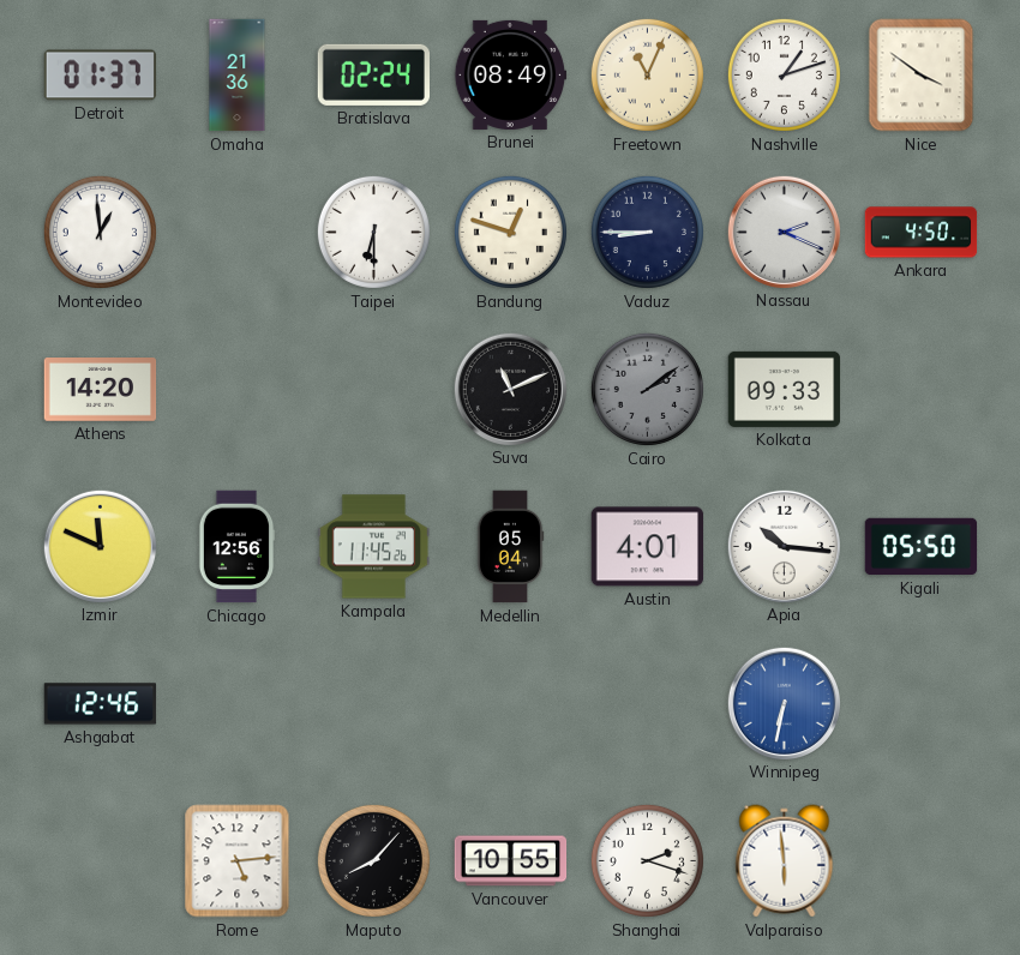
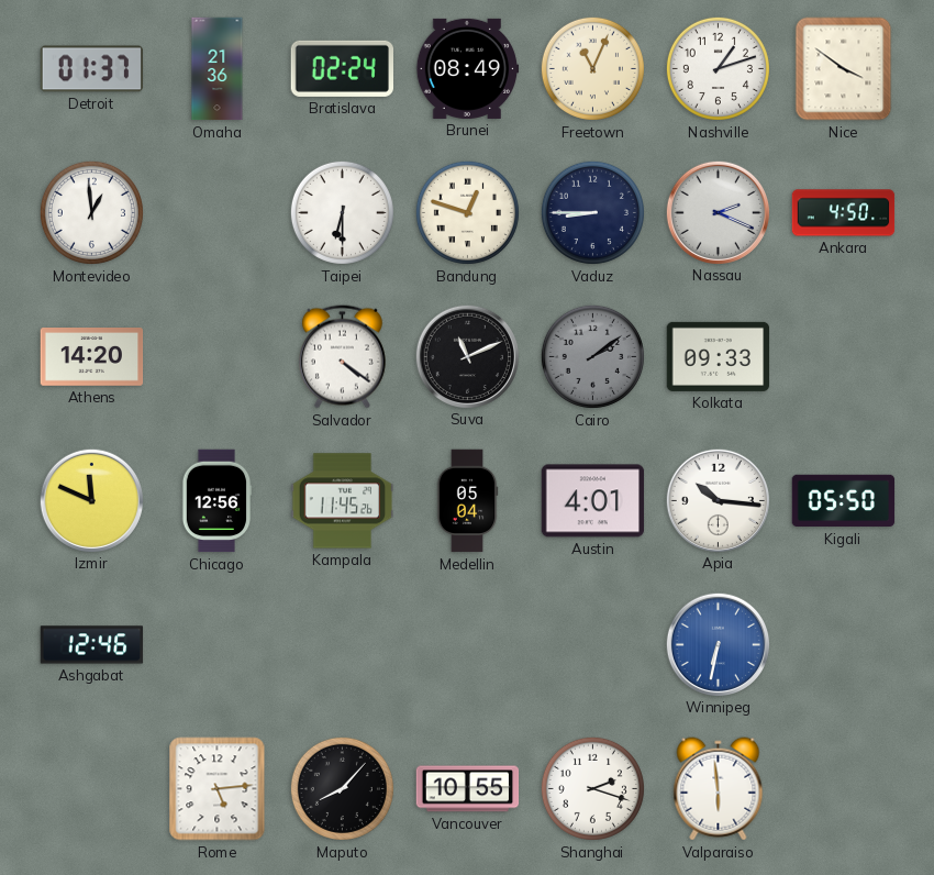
Salvador: none -> 4:21
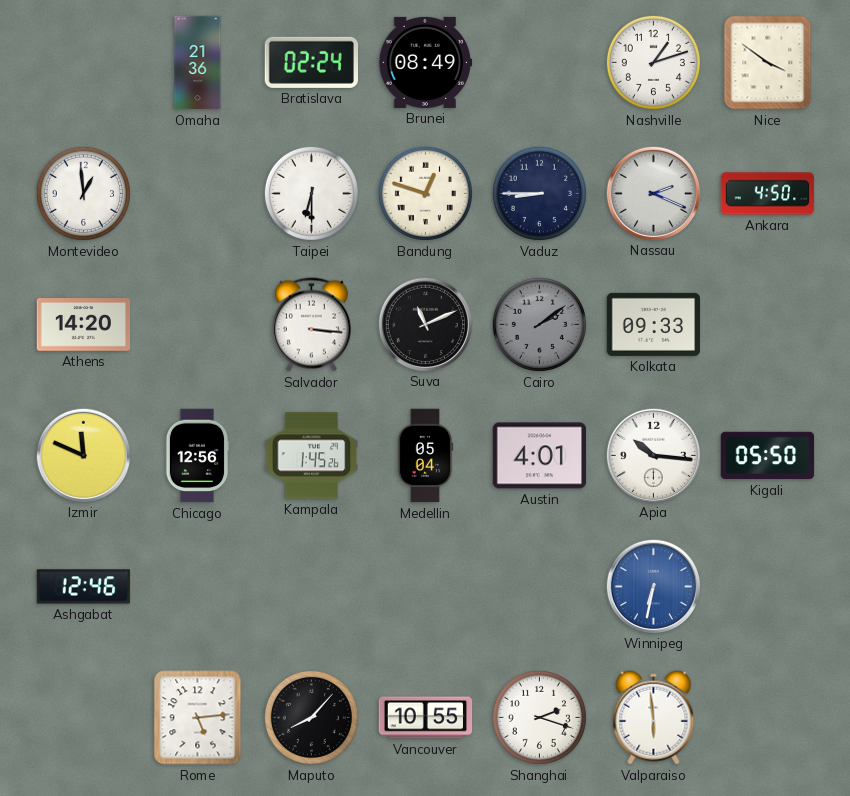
Detroit: 01:37 -> none
Freetown: 11:04 -> none
Salvador: 4:21 -> 3:16
Kampala: 11:45 -> 1:45
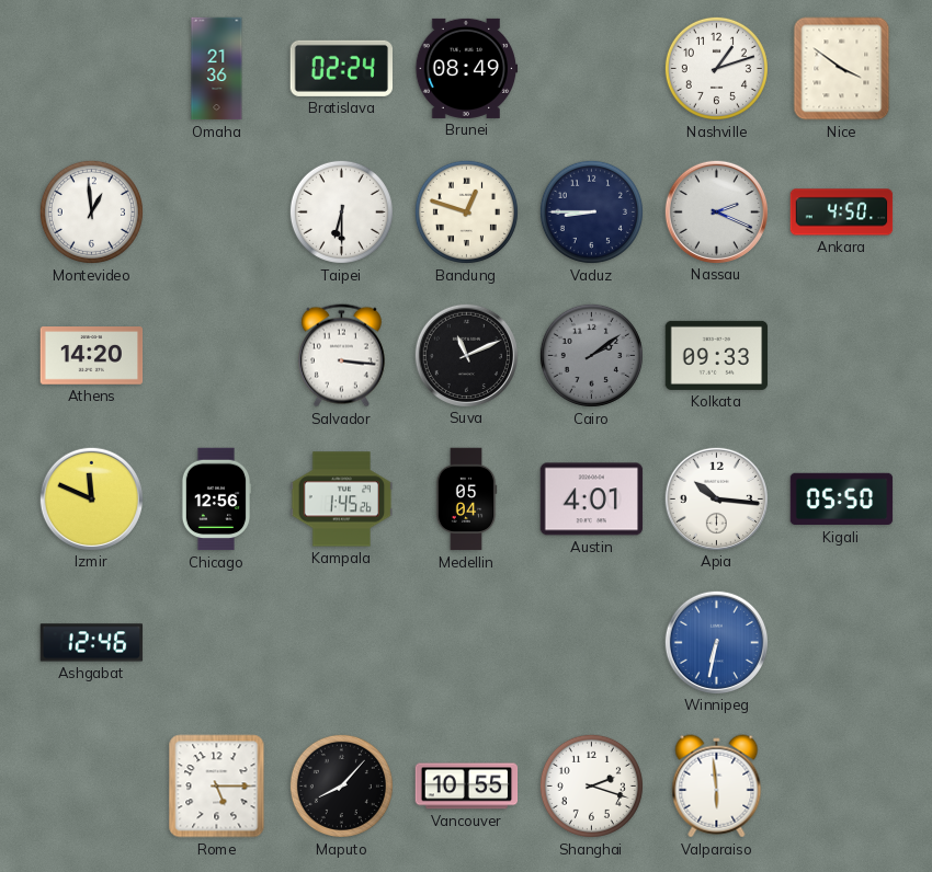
Rome: 5:14 -> 5:15
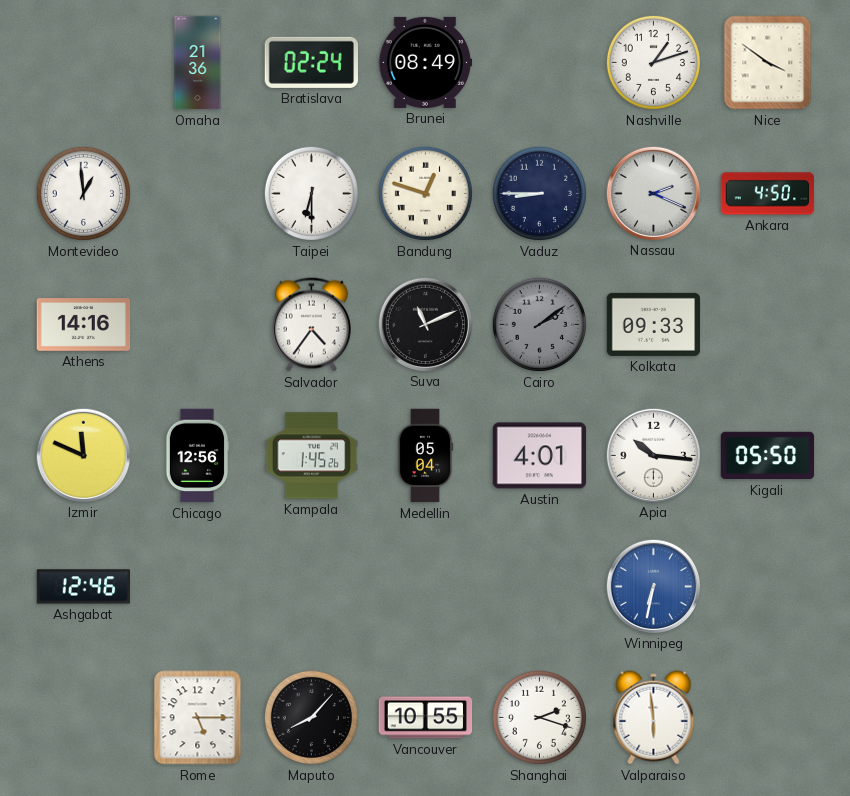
Athens: 14:20 -> 14:16
Salvador: 3:16 -> 4:36
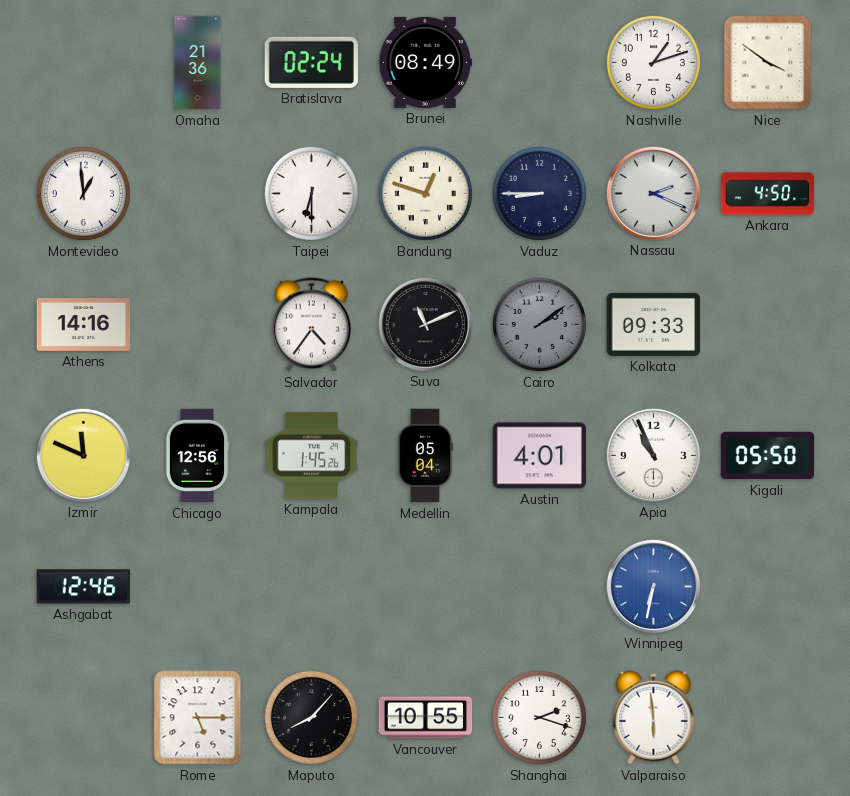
Apia: 10:16 -> 10:56
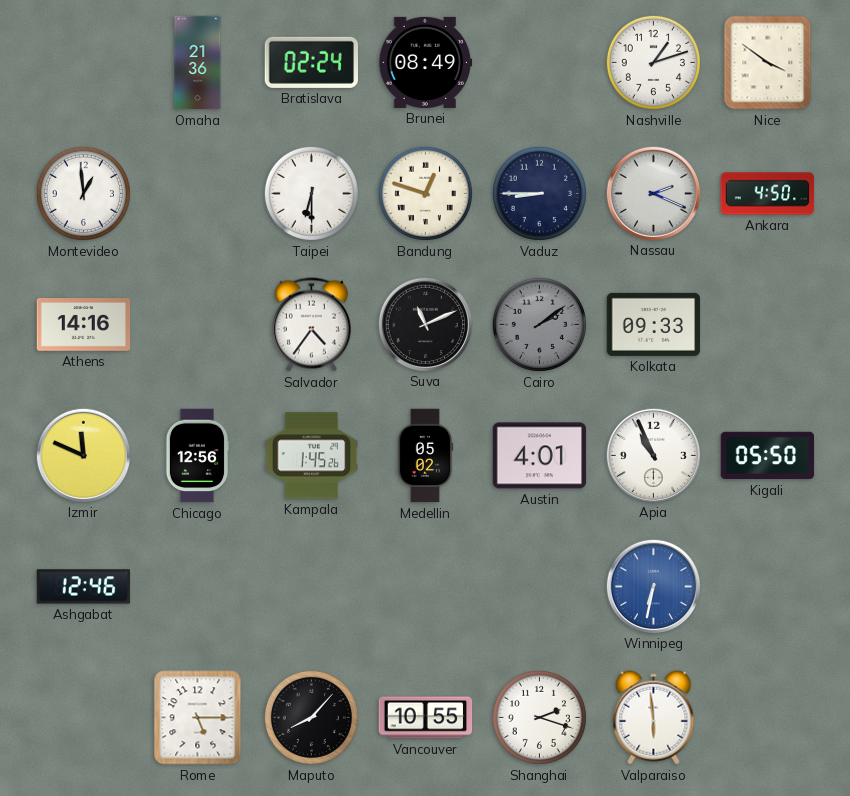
Medellin: 05:04 -> 05:02
